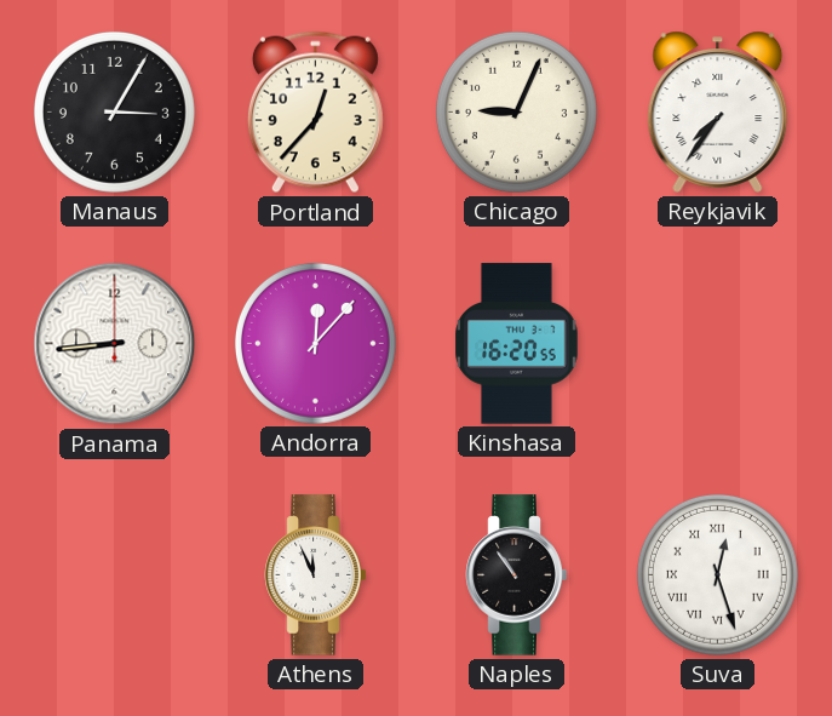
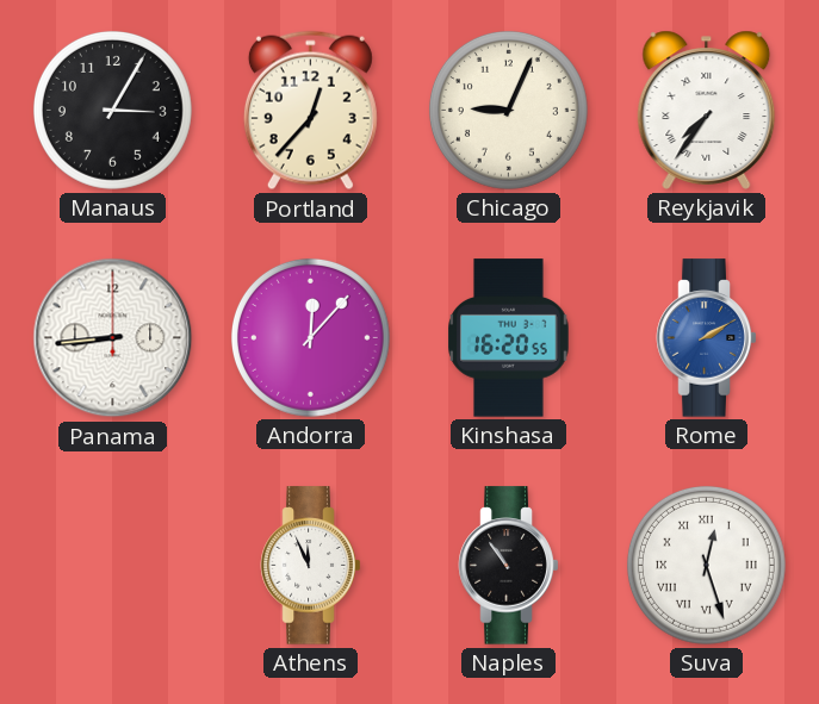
Rome: none -> 2:10
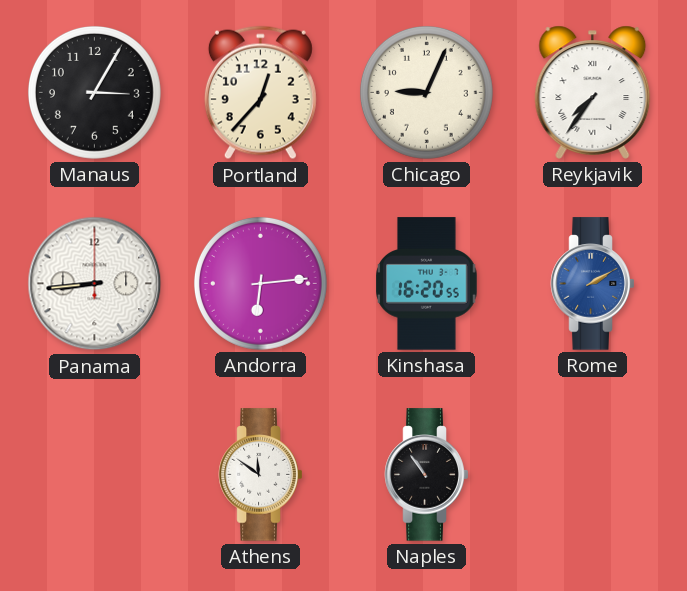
Andorra: 12:07 -> 6:14
Athens: 11:56 -> 11:51
Suva: 12:27 -> none
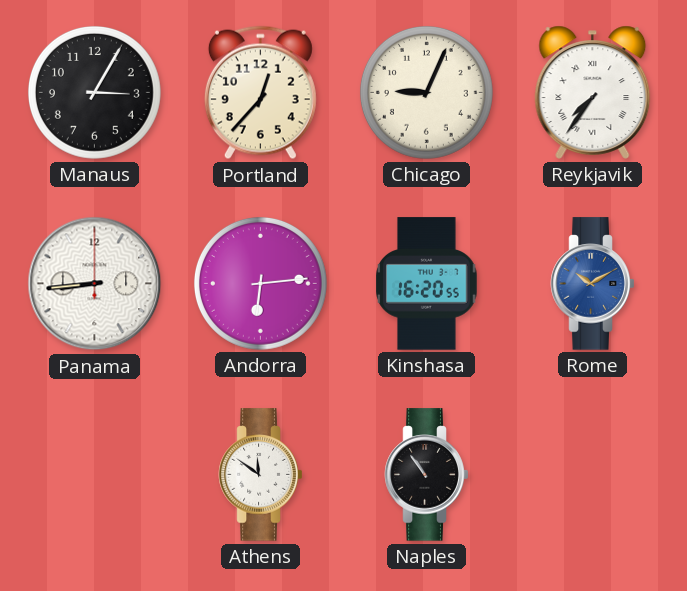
Rome: 2:10 -> 10:10
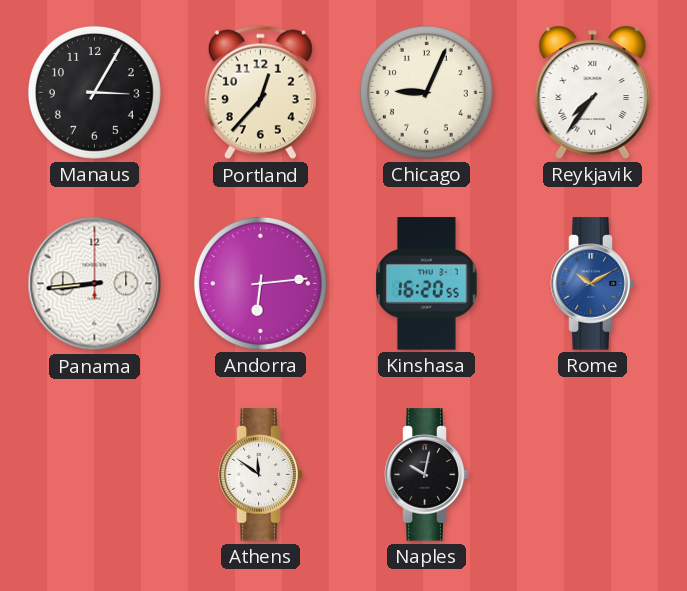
Naples: 10:54 -> 10:02
